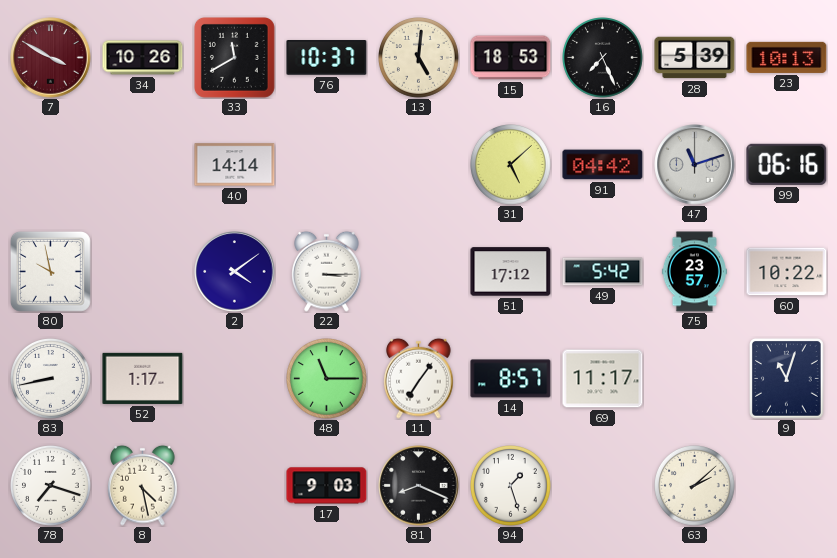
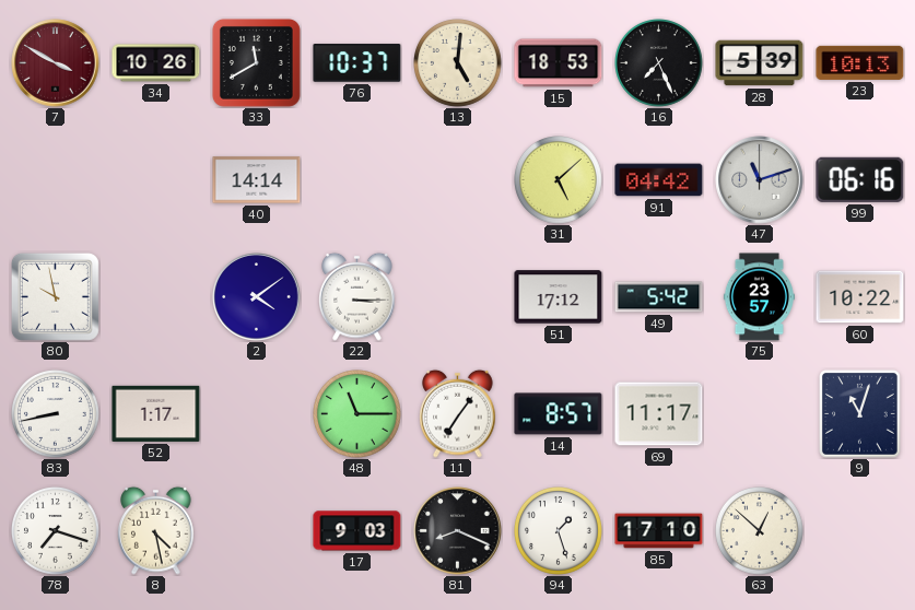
85: none -> 17:10
63: 2:08 -> 12:52
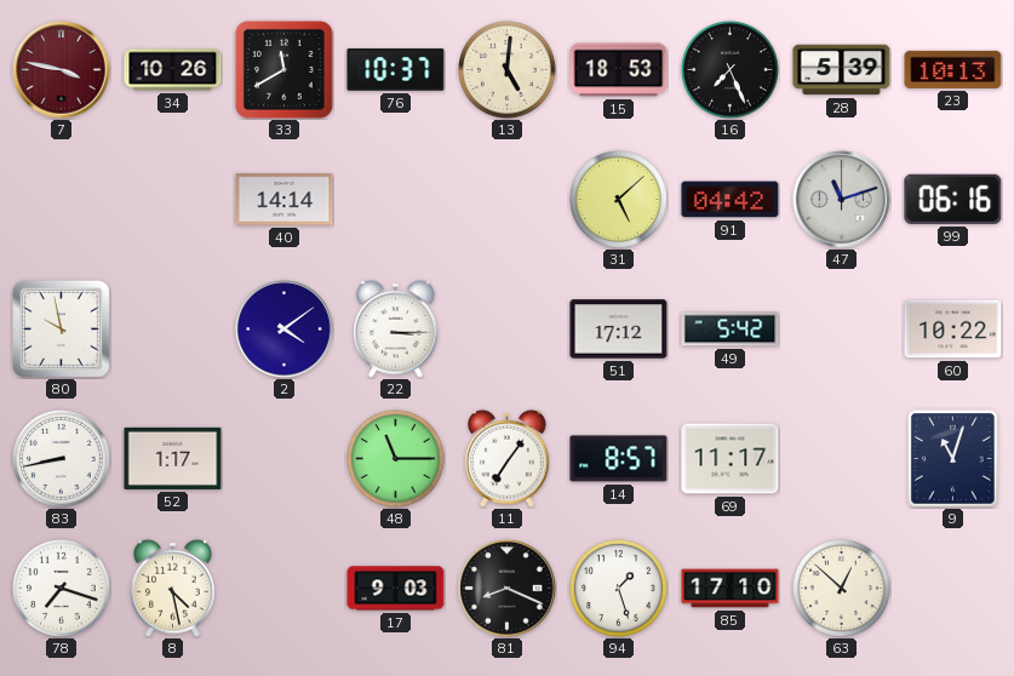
7: 3:50 -> 3:47
75: 23:57 -> none
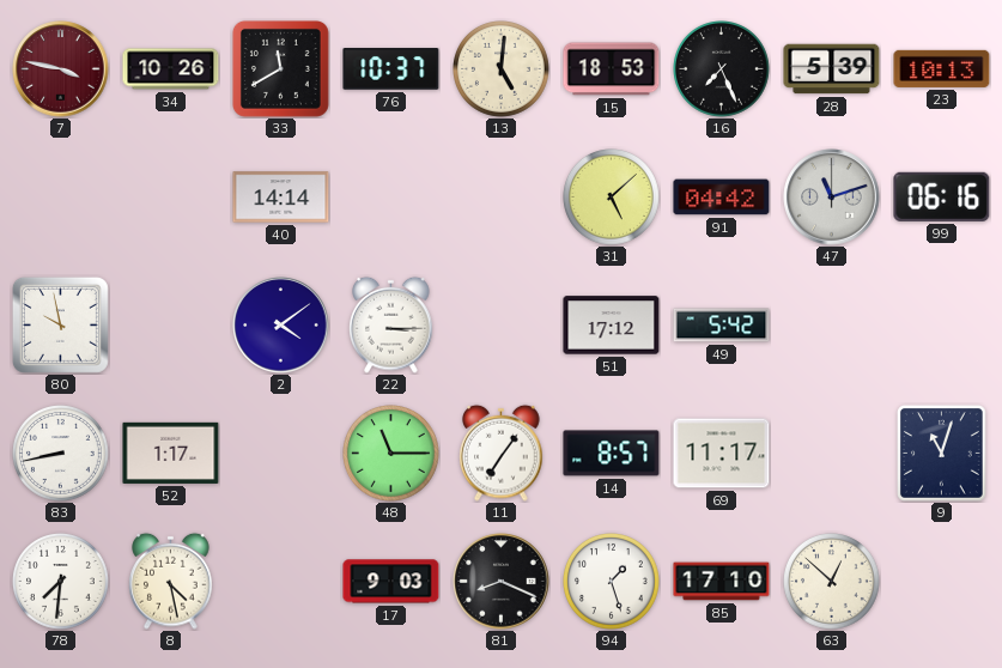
60: 10:22 -> none
78: 7:18 -> 7:31
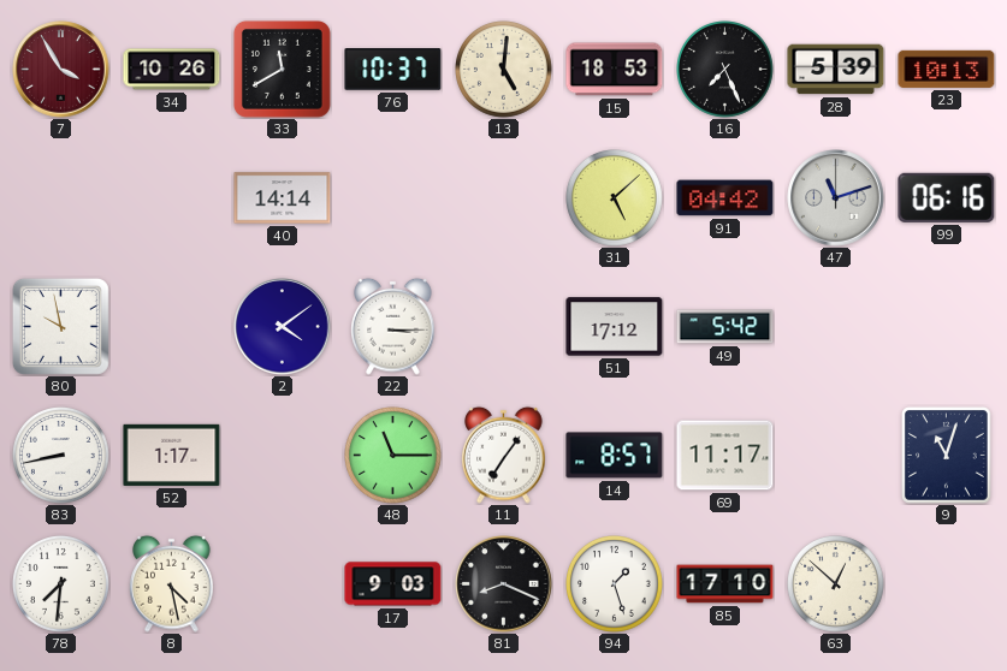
7: 3:47 -> 3:55
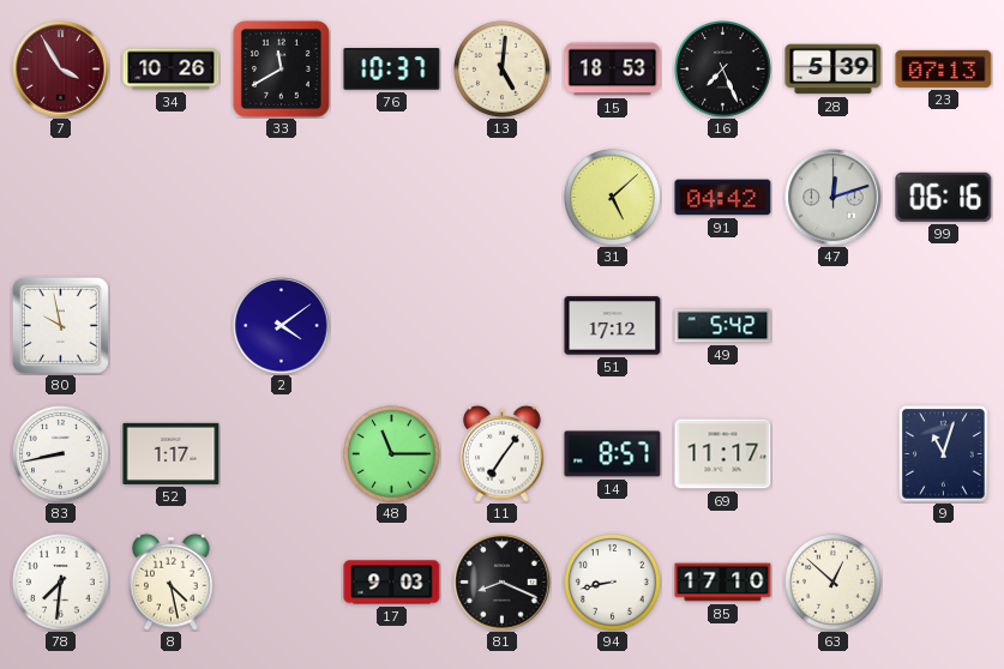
23: 10:13 -> 07:13
40: 14:14 -> none
47: 11:12 -> 12:12
22: 3:15 -> none
94: 1:27 -> 8:43
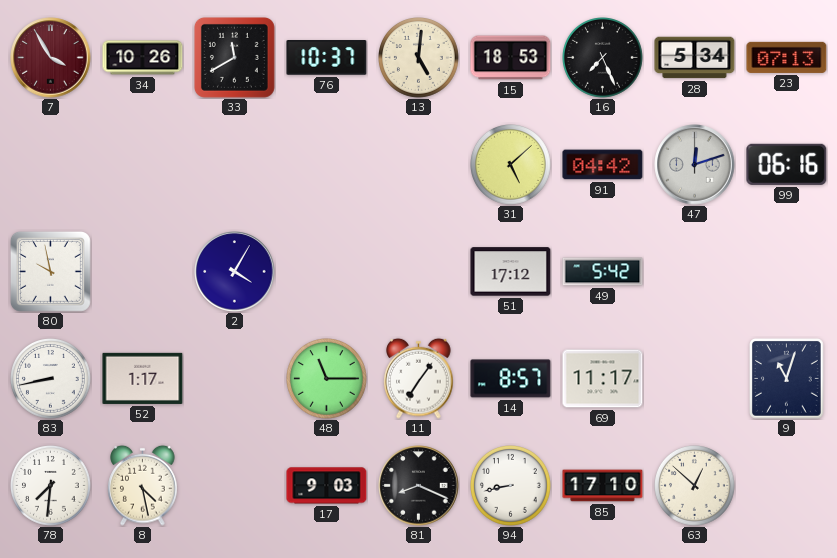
28: 5:39 -> 5:34
2: 4:09 -> 4:05
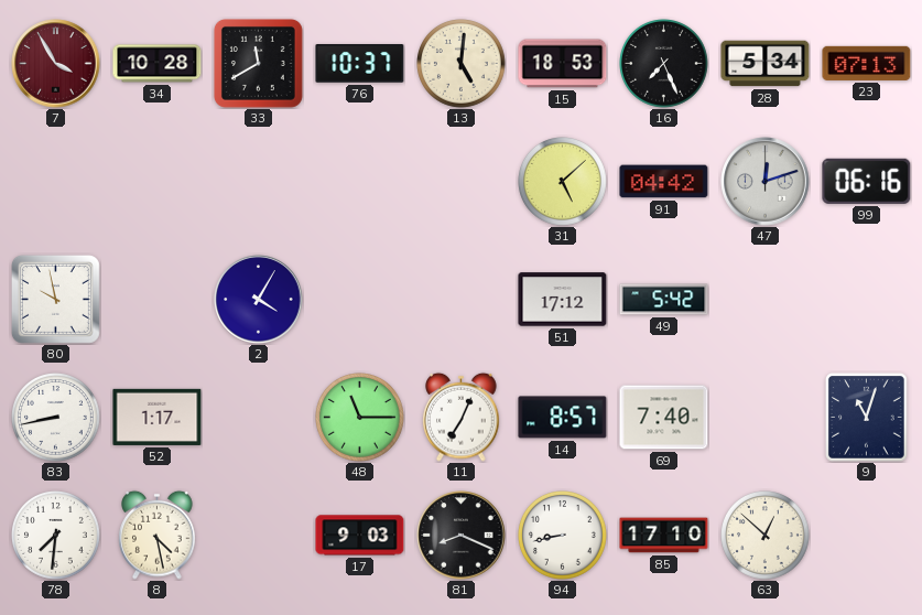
34: 10:26 -> 10:28
11: 7:06 -> 7:04
69: 11:17 -> 7:40
